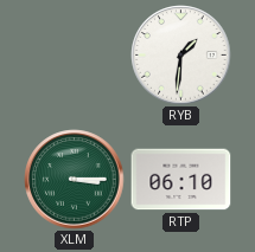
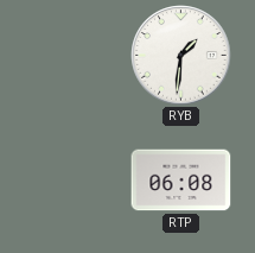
XLM: 3:15 -> none
RTP: 06:10 -> 06:08
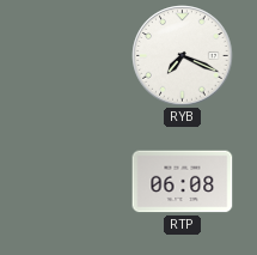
RYB: 1:31 -> 7:19
